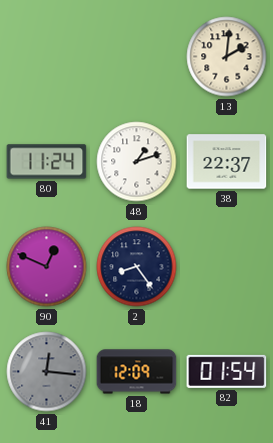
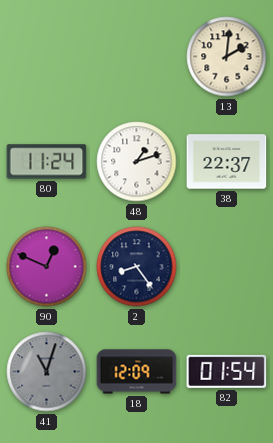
41: 12:16 -> 11:03
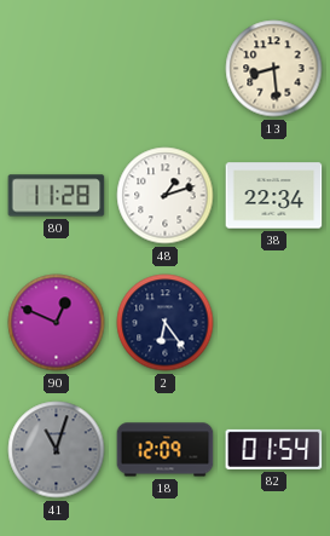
13: 2:01 -> 8:29
80: 11:24 -> 11:28
38: 22:37 -> 22:34
2: 8:24 -> 6:24
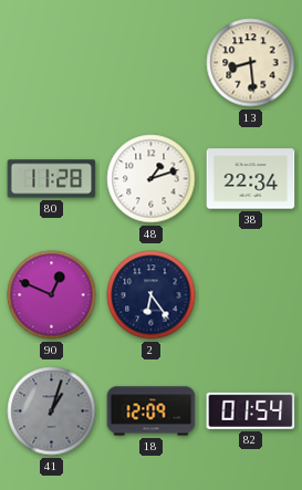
41: 11:03 -> 1:03
